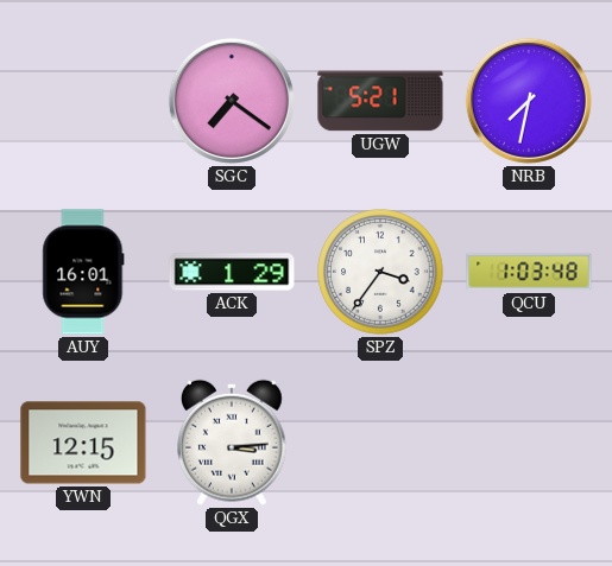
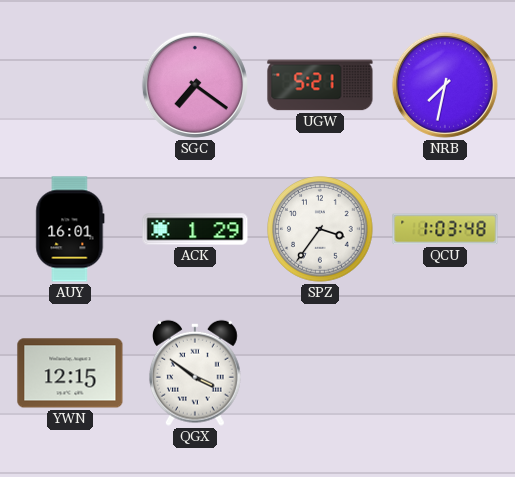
QGX: 3:14 -> 3:51
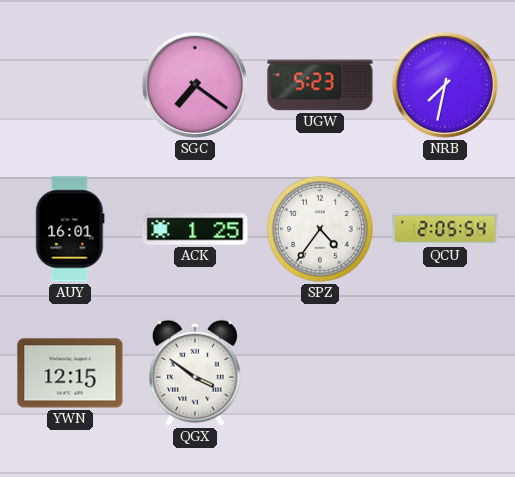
UGW: 5:21 -> 5:23
ACK: 1:29 -> 1:25
SPZ: 3:36 -> 4:36
QCU: 1:03 -> 2:05
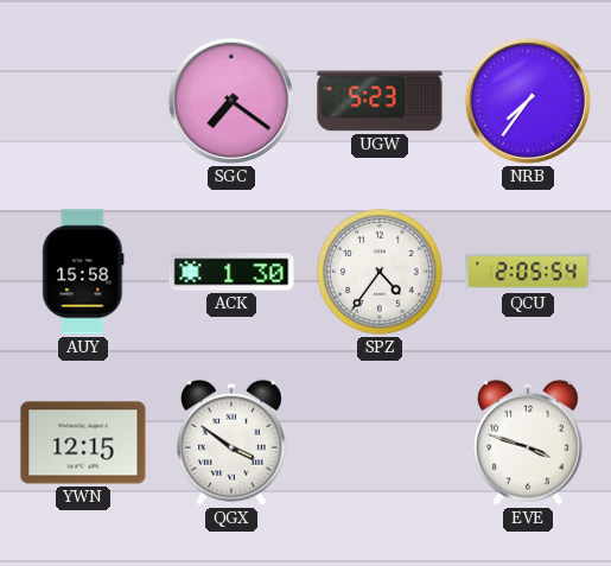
NRB: 7:32 -> 7:36
AUY: 16:01 -> 15:58
ACK: 1:25 -> 1:30
EVE: none -> 3:48
